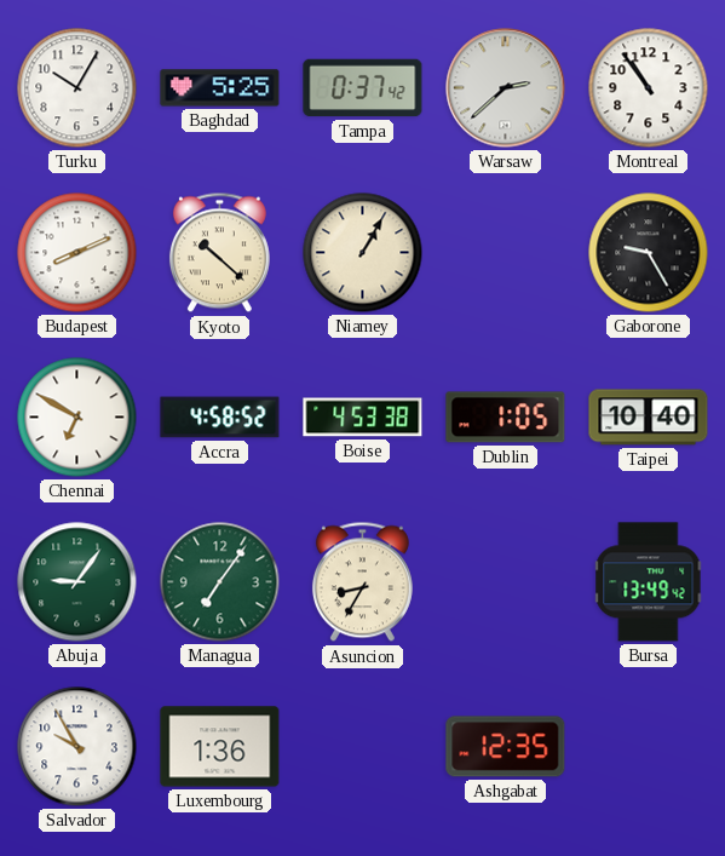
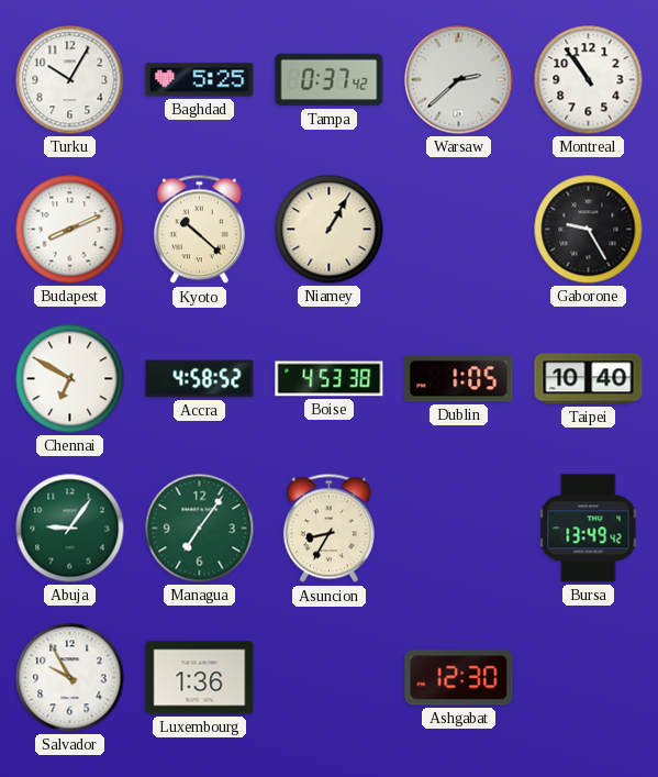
Ashgabat: 12:35 -> 12:30
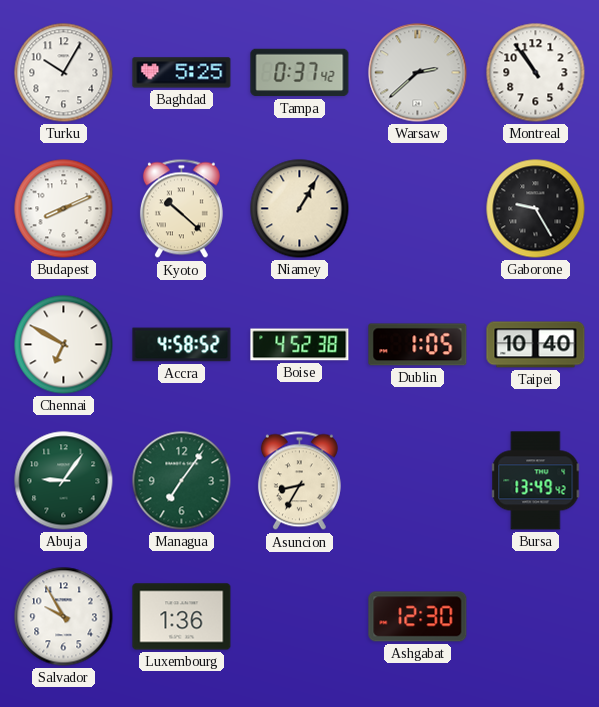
Boise: 4:53 -> 4:52
